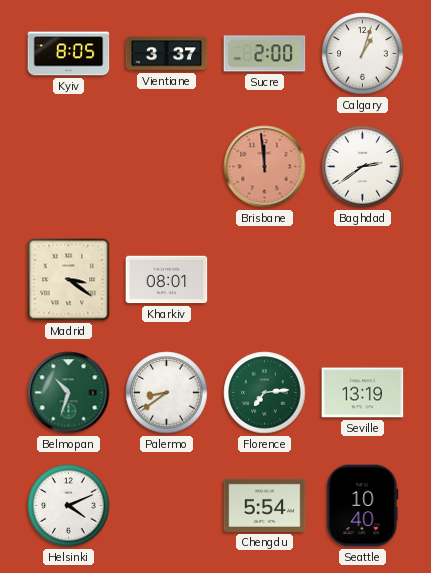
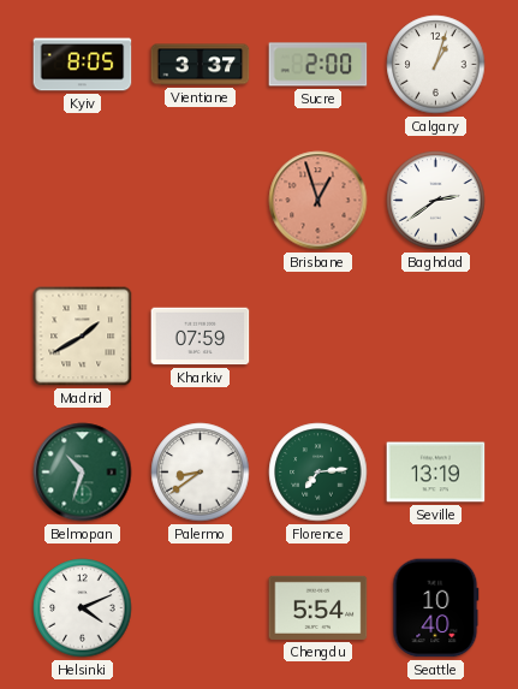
Brisbane: 11:59 -> 12:57
Madrid: 3:21 -> 1:40
Kharkiv: 08:01 -> 07:59
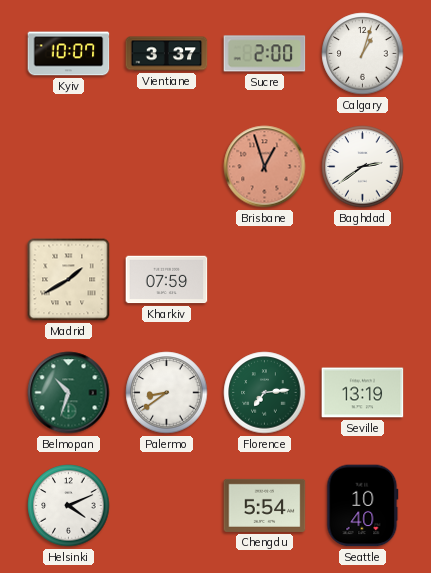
Kyiv: 8:05 -> 10:07
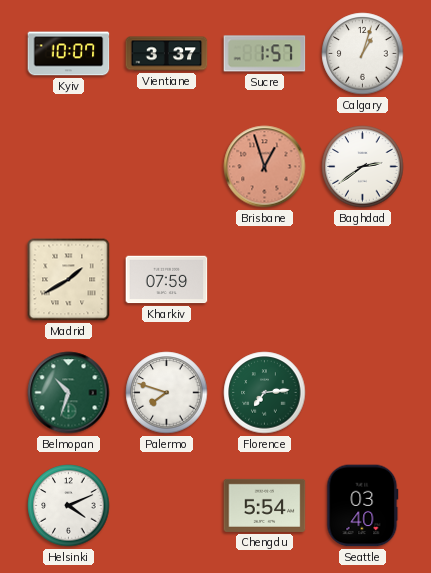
Sucre: 2:00 -> 1:57
Palermo: 8:39 -> 7:48
Seville: 13:19 -> none
Seattle: 10:40 -> 03:40
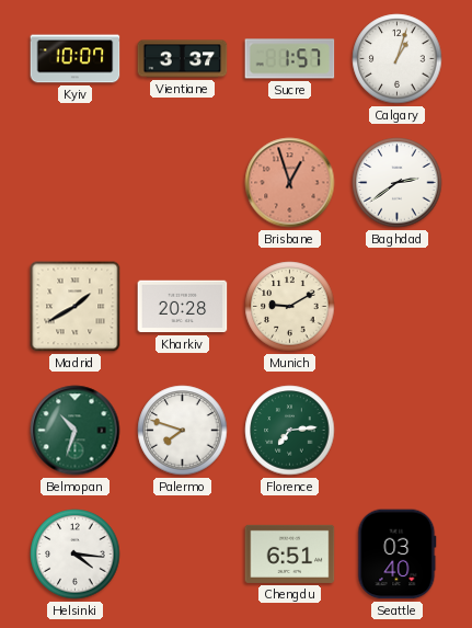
Kharkiv: 07:59 -> 20:28
Munich: none -> 9:10
Helsinki: 4:11 -> 4:16
Chengdu: 5:54 -> 6:51
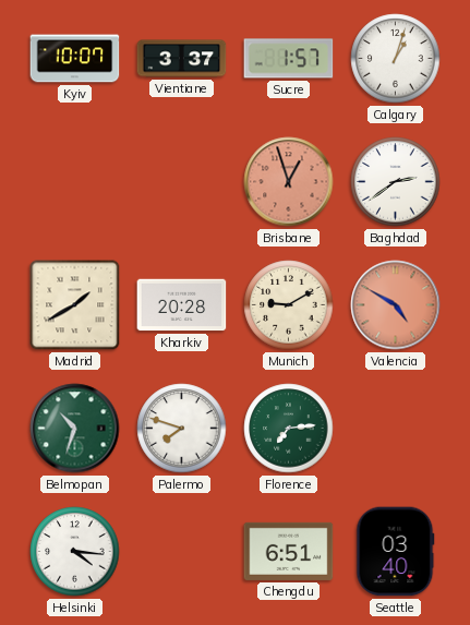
Valencia: none -> 4:50
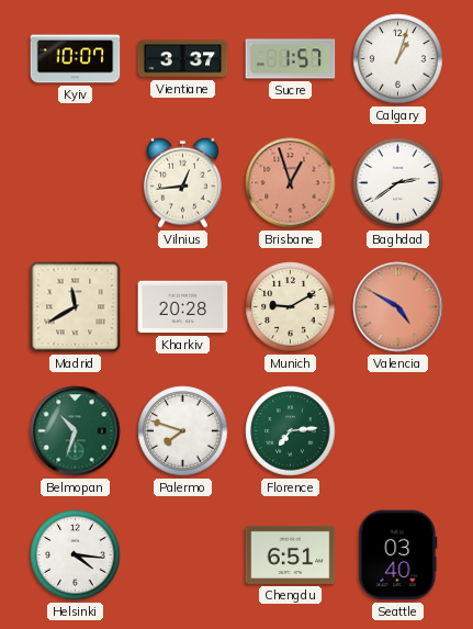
Vilnius: none -> 12:44
Madrid: 1:40 -> 11:40
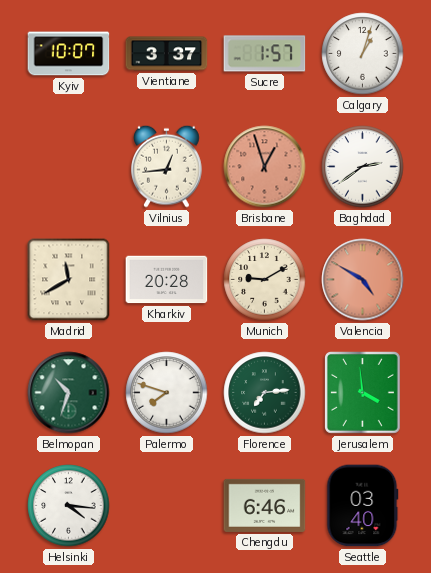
Jerusalem: none -> 3:59
Chengdu: 6:51 -> 6:46
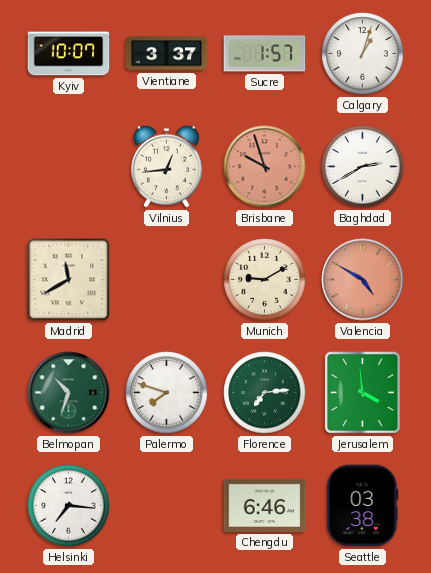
Brisbane: 12:57 -> 9:57
Baghdad: 2:39 -> 2:40
Kharkiv: 20:28 -> none
Helsinki: 4:16 -> 7:16
Seattle: 03:40 -> 03:38
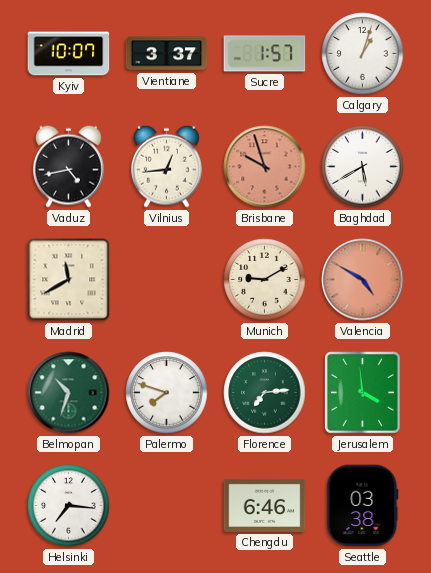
Vaduz: none -> 4:43
Baghdad: 2:40 -> 5:40
